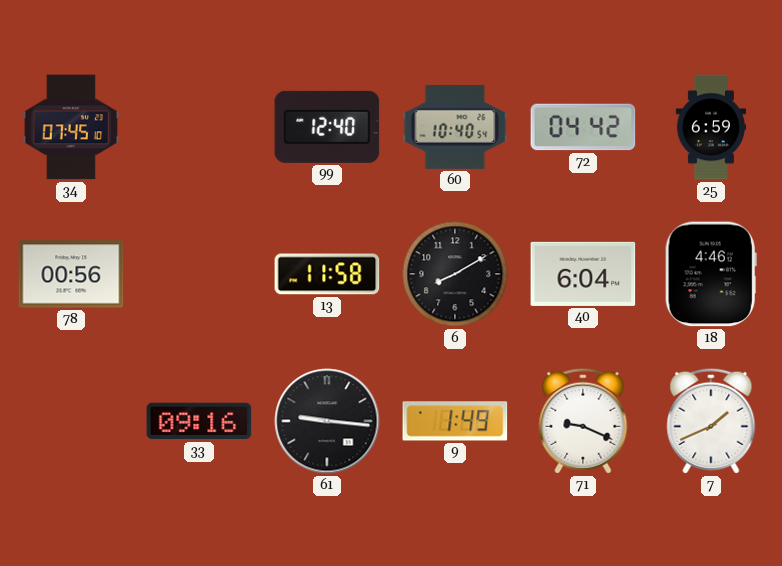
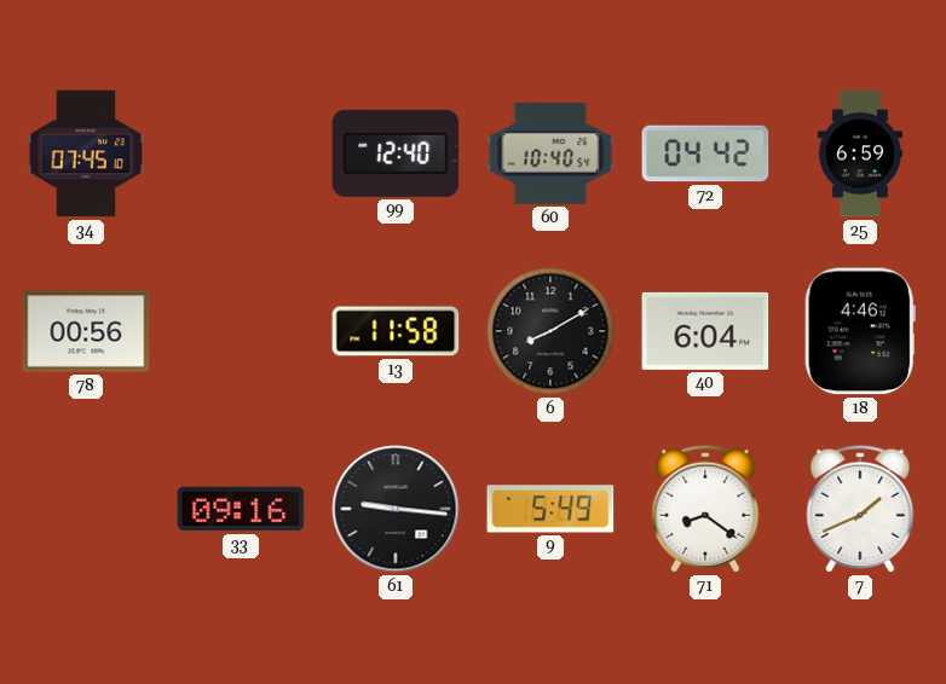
9: 1:49 -> 5:49
71: 9:19 -> 8:21
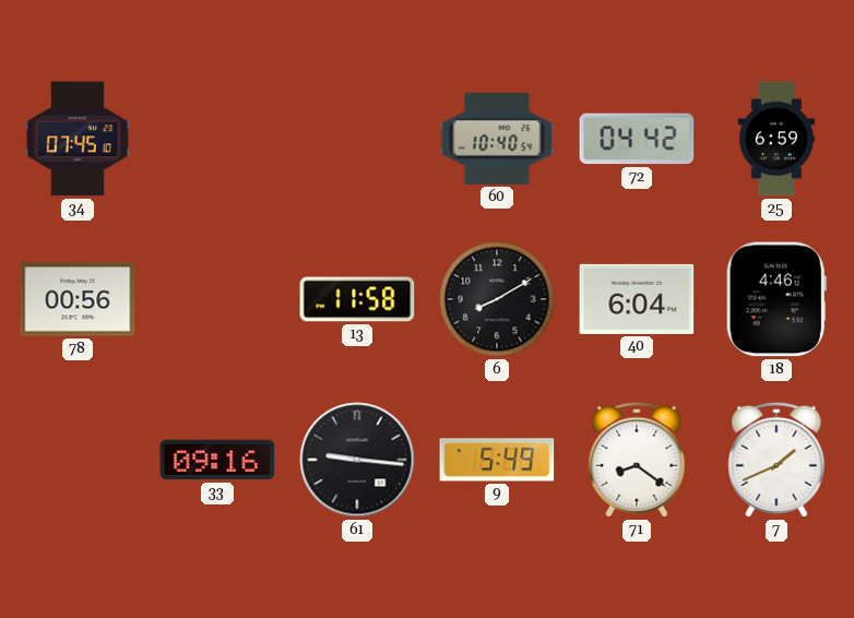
99: 12:40 -> none
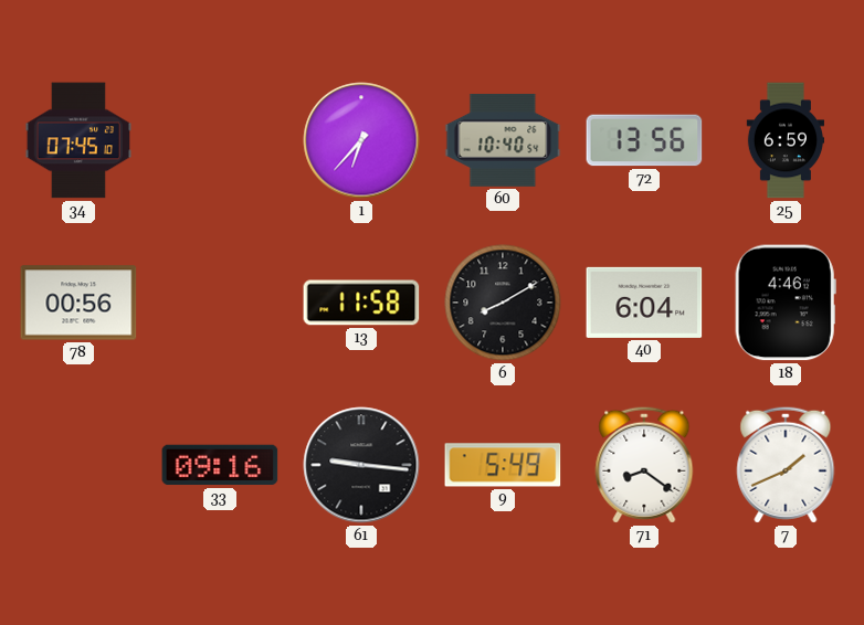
1: none -> 6:37
72: 04:42 -> 13:56
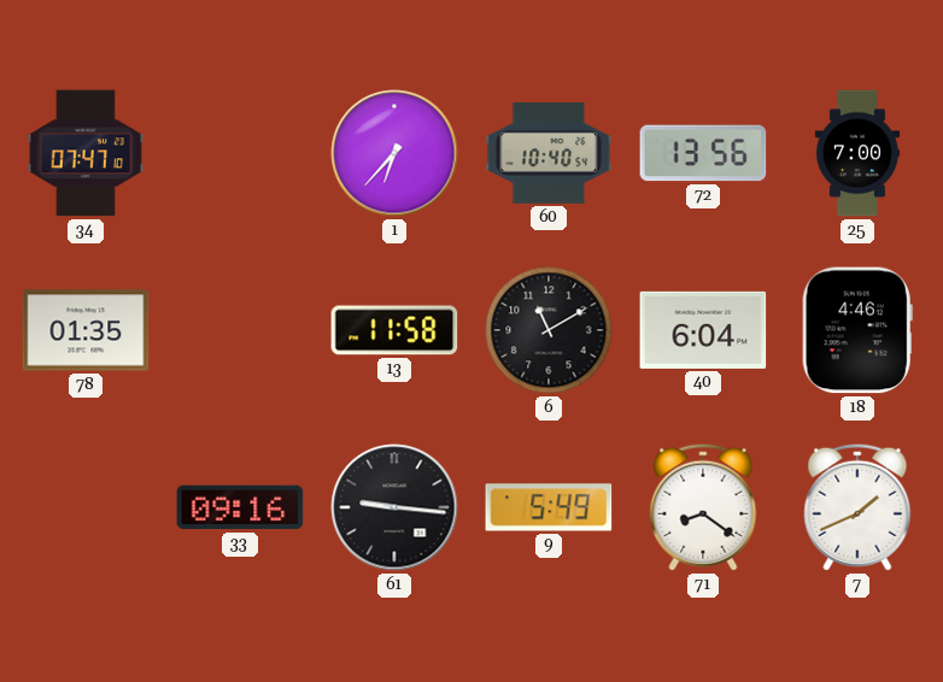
34: 07:45 -> 07:47
25: 6:59 -> 7:00
78: 00:56 -> 01:35
6: 8:10 -> 11:10
